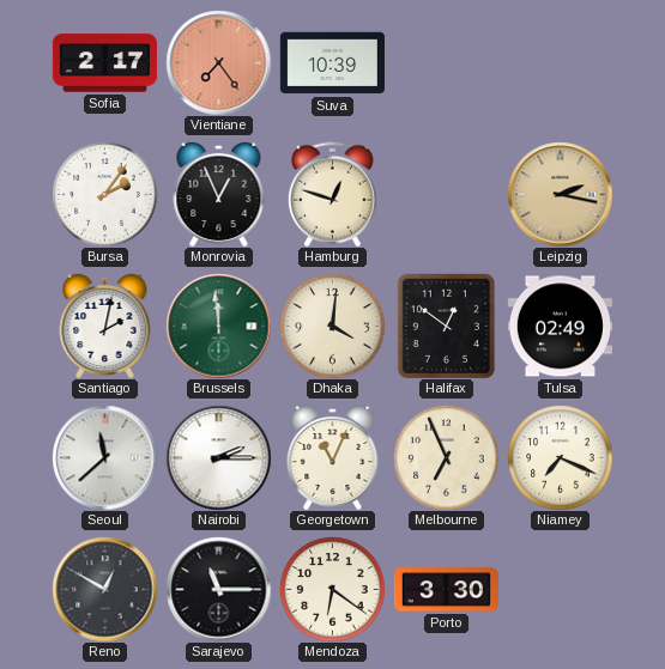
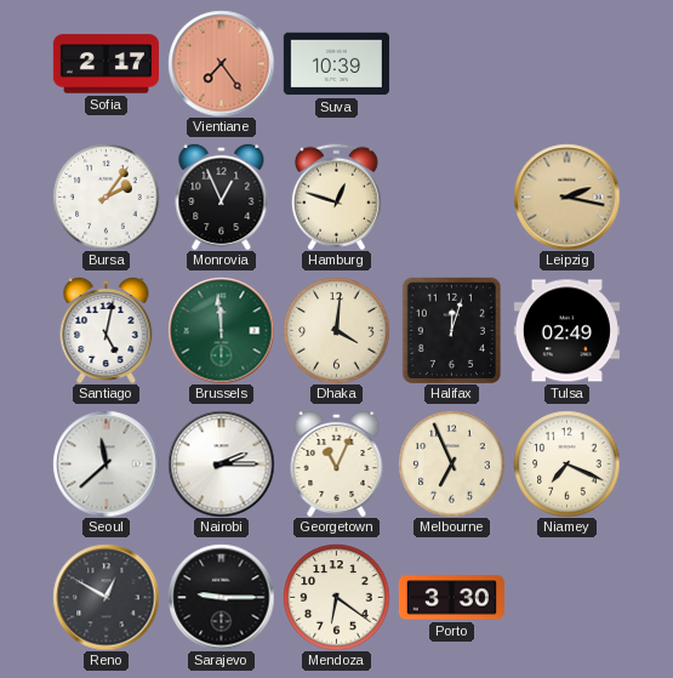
Santiago: 2:02 -> 5:02
Halifax: 12:51 -> 12:03
Sarajevo: 11:15 -> 9:15
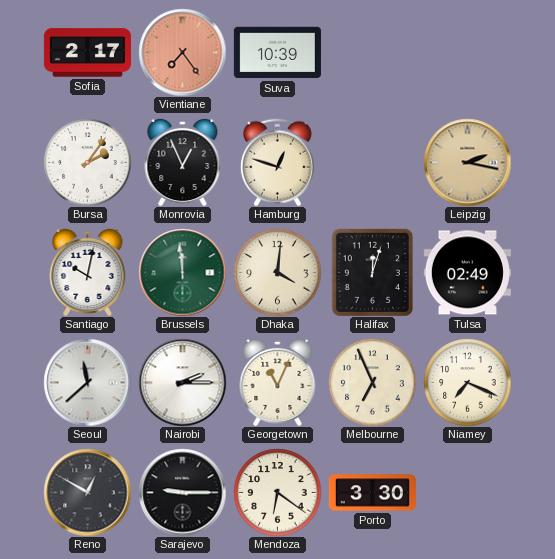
Santiago: 5:02 -> 10:02
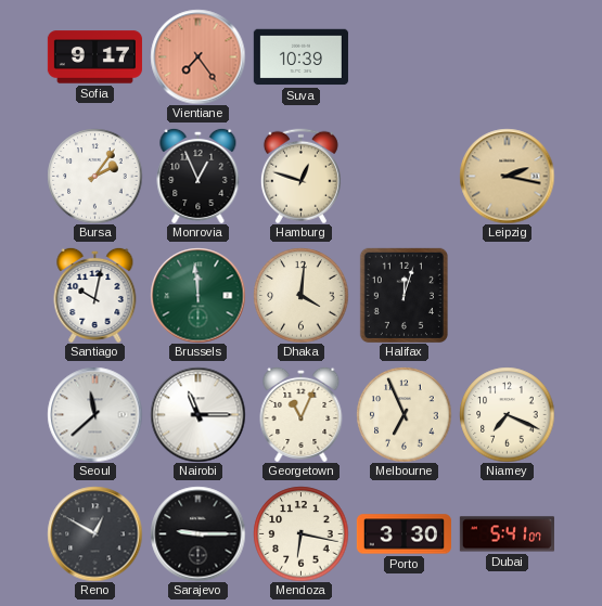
Sofia: 2:17 -> 9:17
Tulsa: 02:49 -> none
Nairobi: 2:15 -> 11:15
Mendoza: 6:21 -> 6:17
Dubai: none -> 5:41
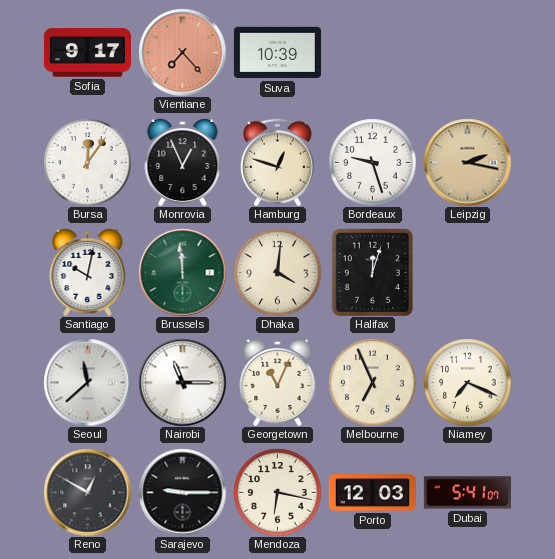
Vientiane: 7:24 -> 7:23
Bursa: 2:06 -> 12:06
Bordeaux: none -> 9:27
Porto: 3:30 -> 12:03
